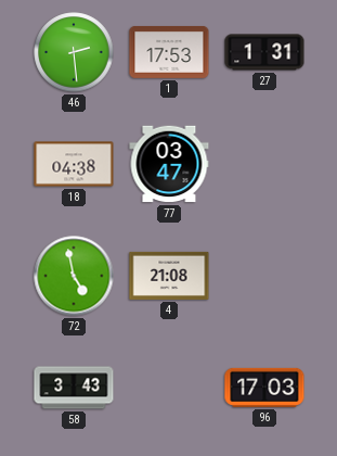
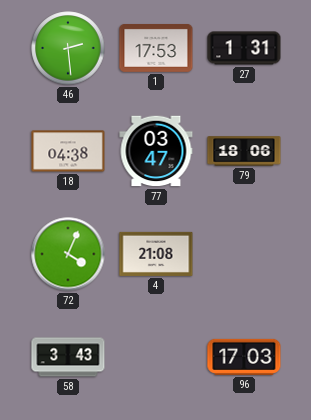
79: none -> 18:06
72: 4:58 -> 4:04
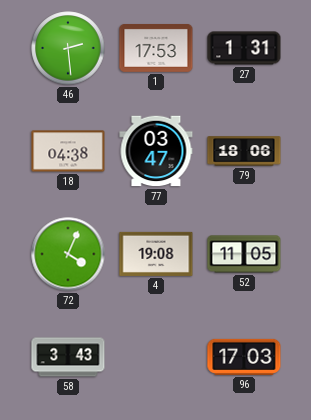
4: 21:08 -> 19:08
52: none -> 11:05
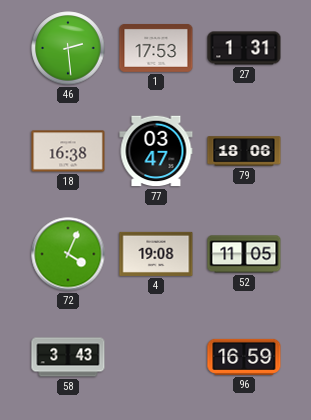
18: 04:38 -> 16:38
96: 17:03 -> 16:59
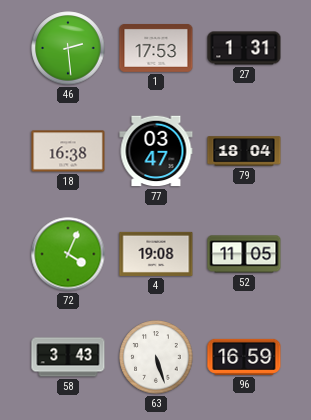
79: 18:06 -> 18:04
63: none -> 5:27
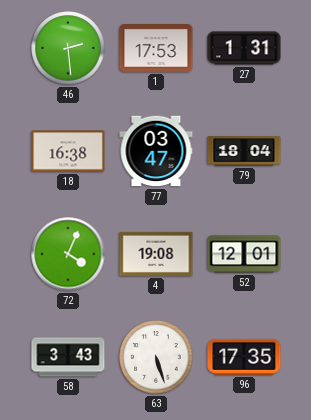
52: 11:05 -> 12:01
96: 16:59 -> 17:35
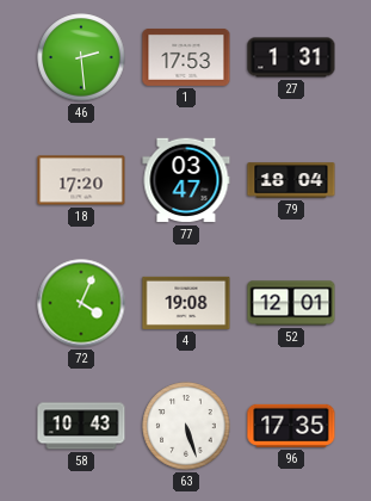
18: 16:38 -> 17:20
58: 3:43 -> 10:43
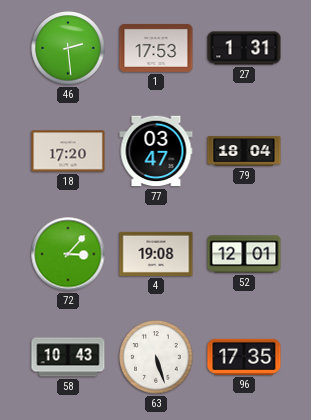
72: 4:04 -> 3:07
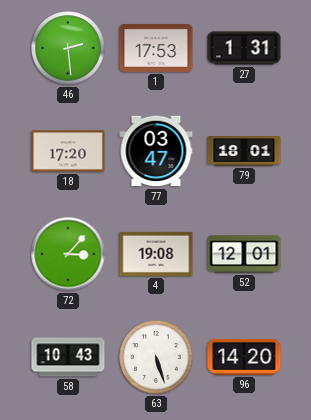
79: 18:04 -> 18:01
96: 17:35 -> 14:20
